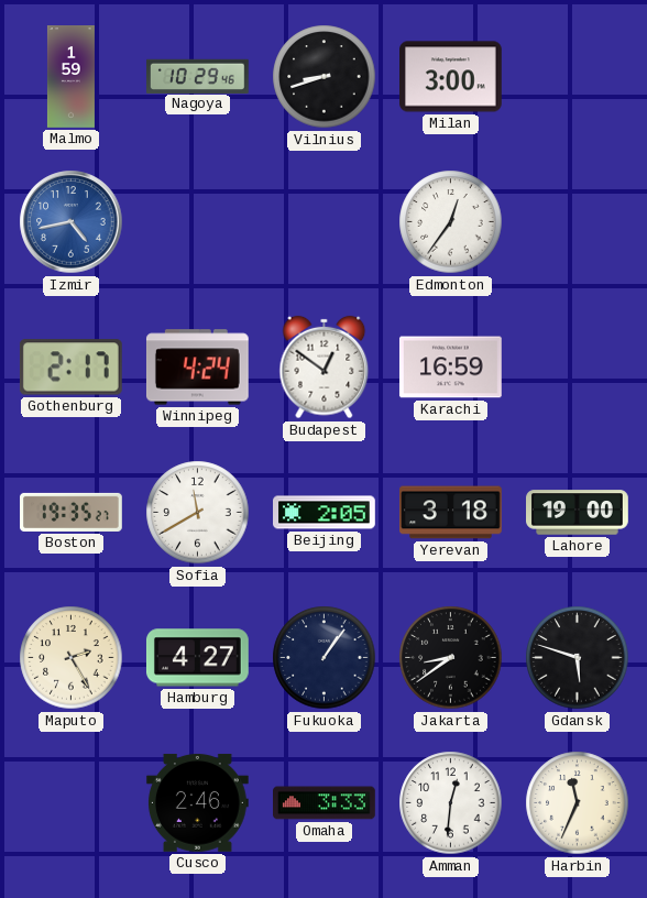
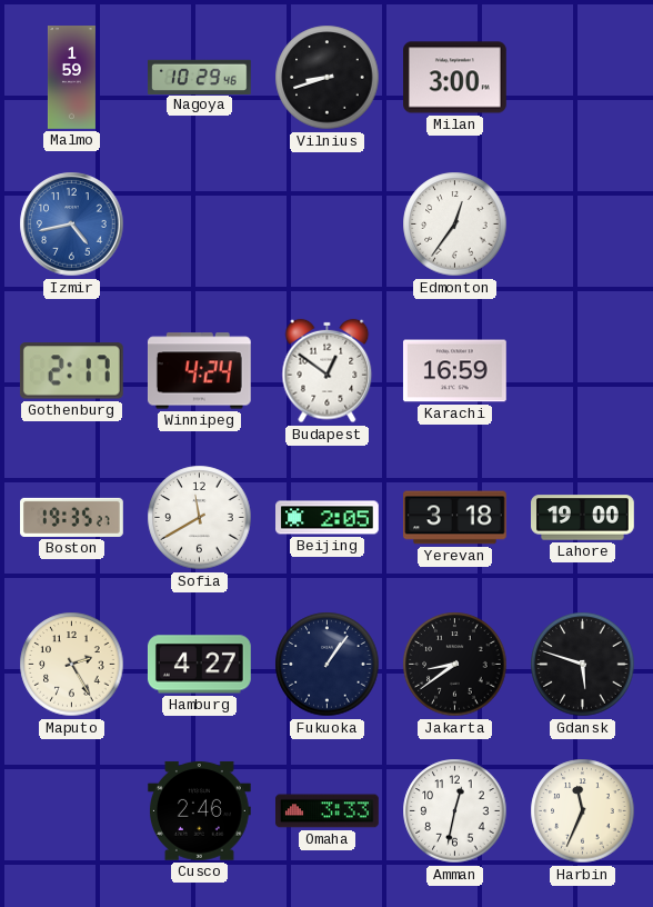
Amman: 12:31 -> 12:32
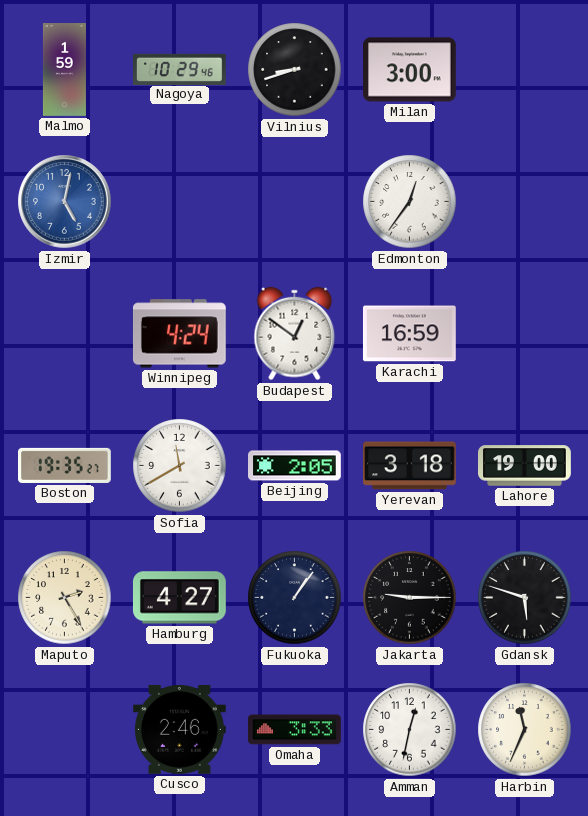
Izmir: 4:43 -> 5:02
Gothenburg: 2:17 -> none
Jakarta: 8:39 -> 9:15
